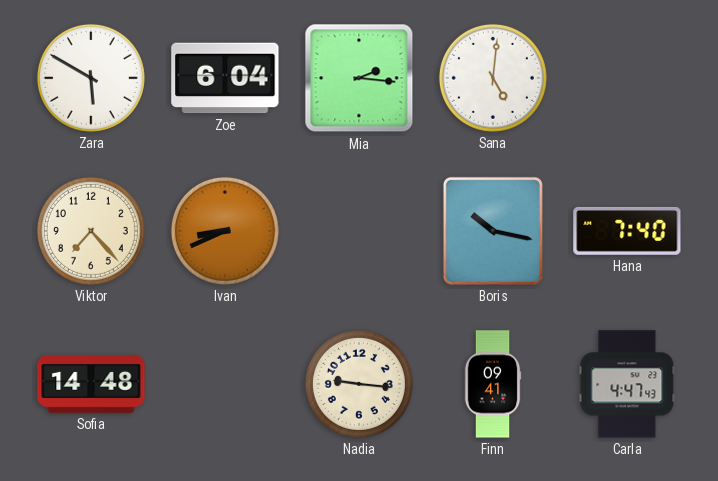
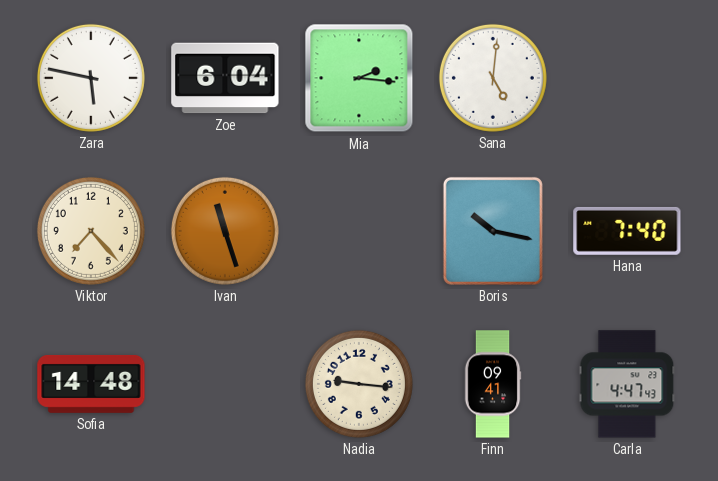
Zara: 5:50 -> 5:47
Ivan: 8:41 -> 11:27
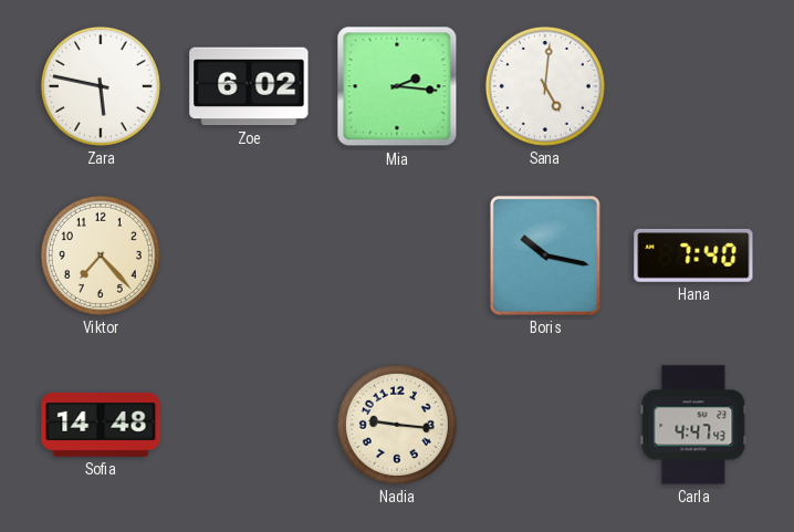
Zoe: 6:04 -> 6:02
Ivan: 11:27 -> none
Finn: 09:41 -> none
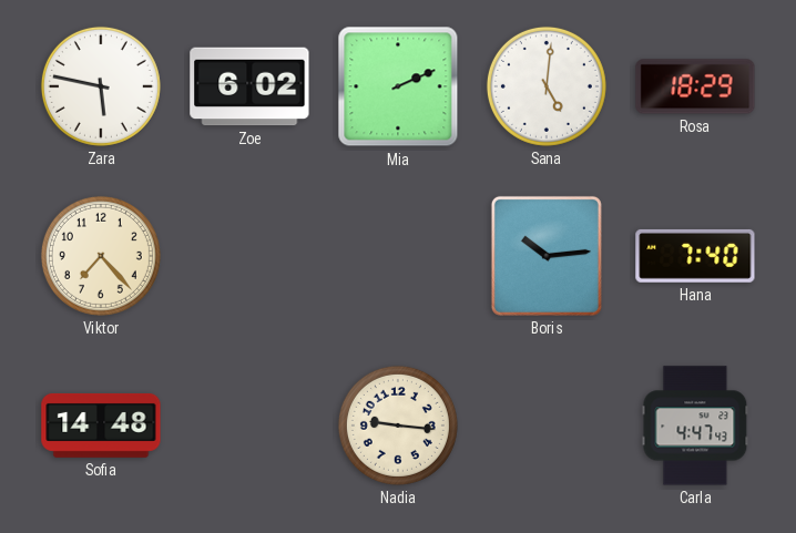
Mia: 2:16 -> 2:11
Rosa: none -> 18:29
Boris: 10:17 -> 10:14
